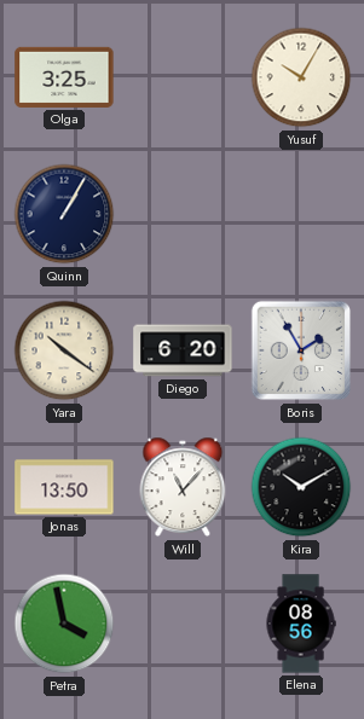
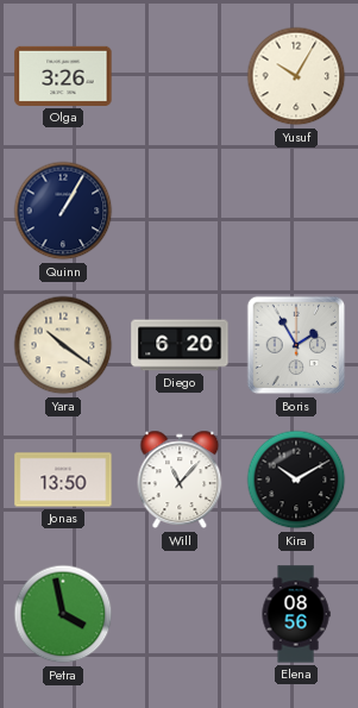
Olga: 3:25 -> 3:26
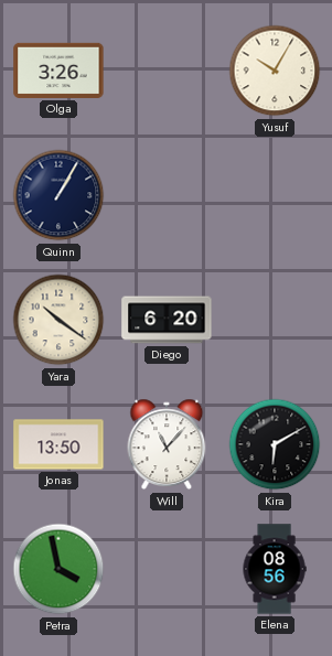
Boris: 1:55 -> none
Kira: 10:10 -> 6:10
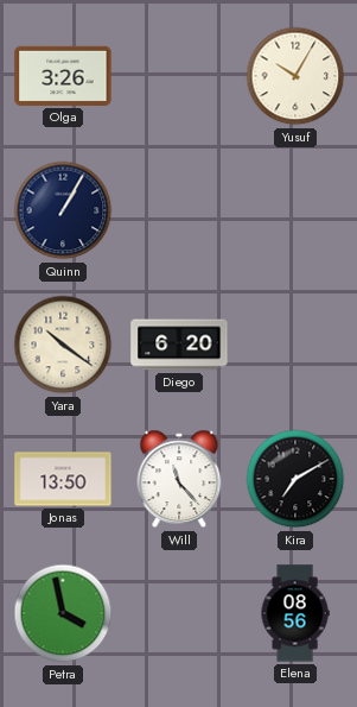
Will: 11:07 -> 11:23
Kira: 6:10 -> 7:10
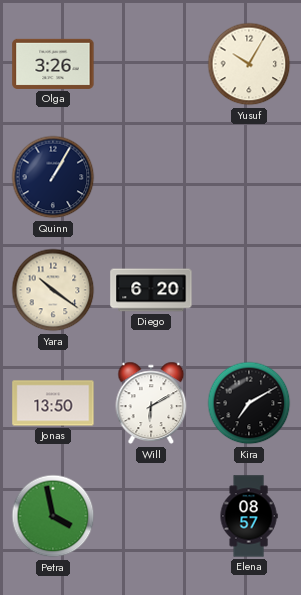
Will: 11:23 -> 6:10
Elena: 08:56 -> 08:57
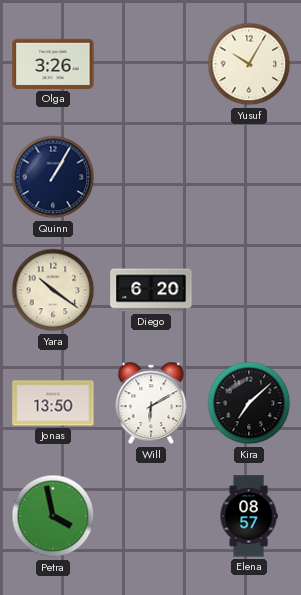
Kira: 7:10 -> 7:08
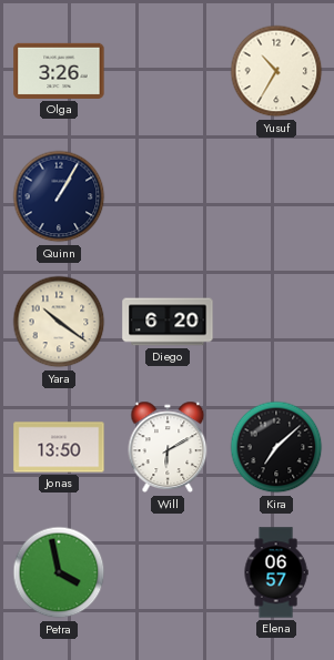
Yusuf: 10:05 -> 10:35
Elena: 08:57 -> 06:57
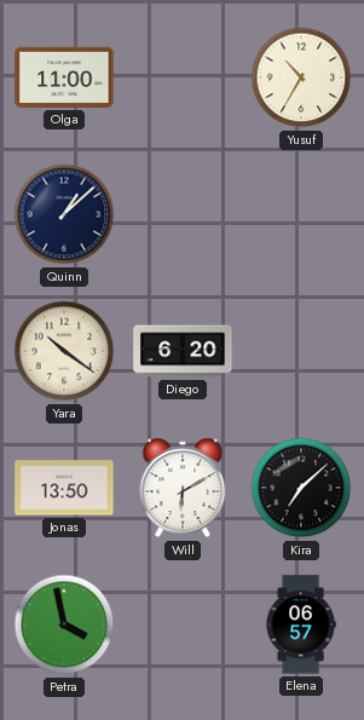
Olga: 3:26 -> 11:00
Quinn: 1:05 -> 1:08
